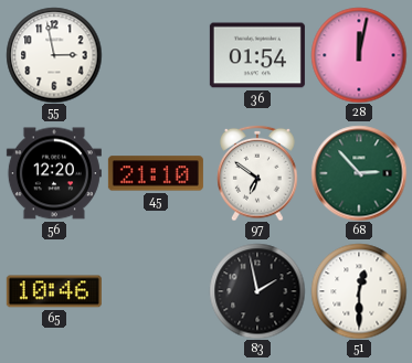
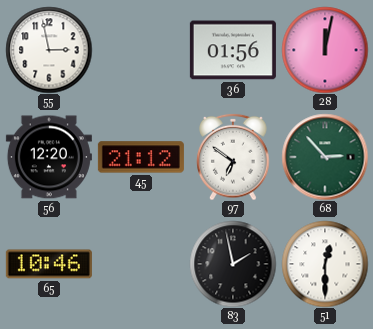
36: 01:54 -> 01:56
45: 21:10 -> 21:12
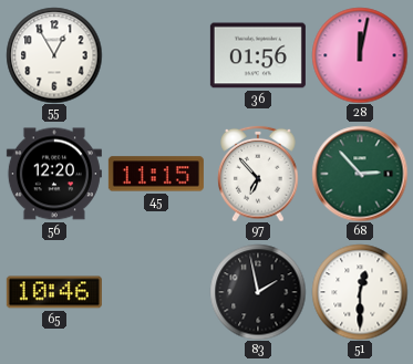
55: 2:58 -> 12:55
45: 21:12 -> 11:15
97: 6:51 -> 6:53
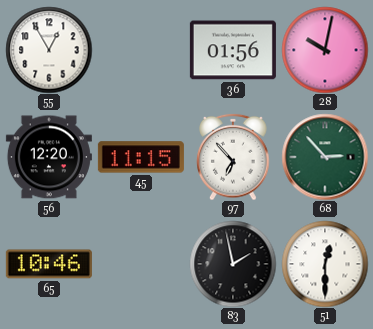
28: 12:02 -> 10:02
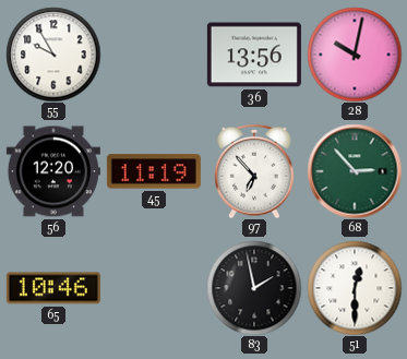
55: 12:55 -> 9:55
36: 01:56 -> 13:56
45: 11:15 -> 11:19
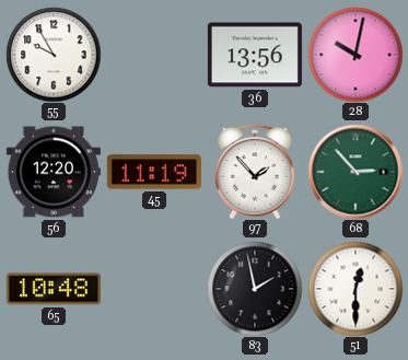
97: 6:53 -> 1:53
65: 10:46 -> 10:48
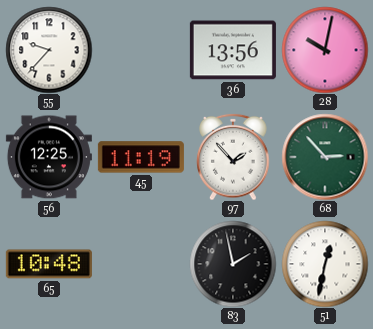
55: 9:55 -> 9:37
56: 12:20 -> 12:25
51: 12:30 -> 12:32
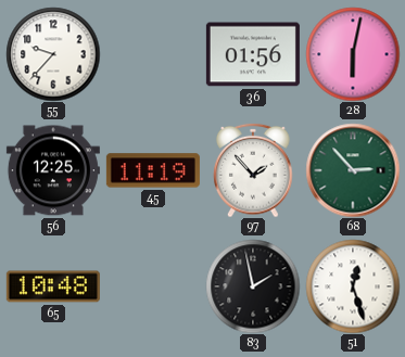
36: 13:56 -> 01:56
28: 10:02 -> 6:02
51: 12:32 -> 12:27
